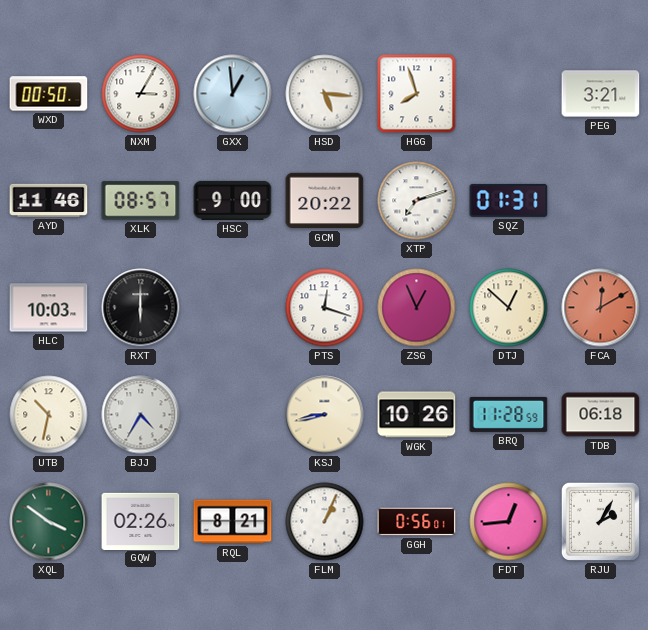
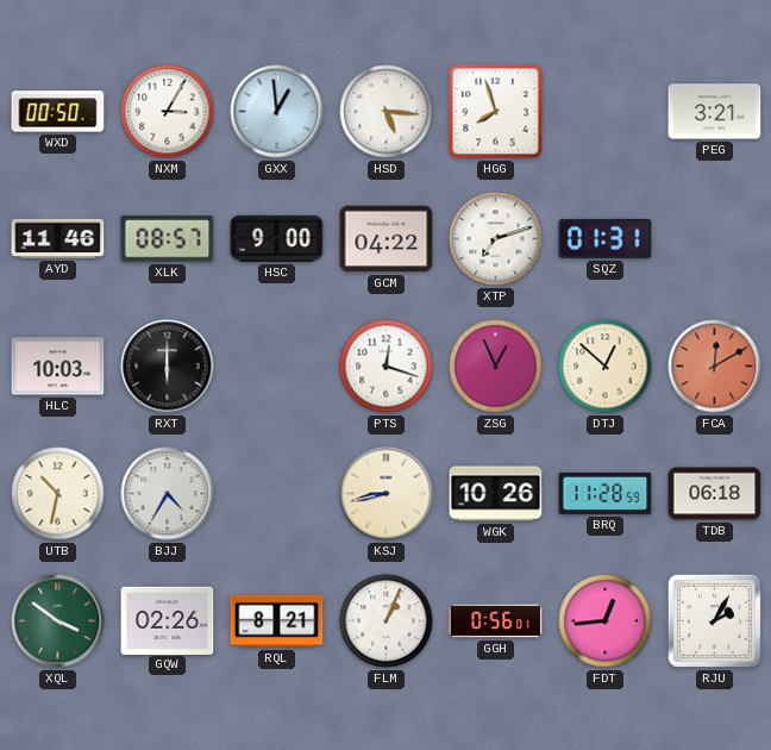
GCM: 20:22 -> 04:22
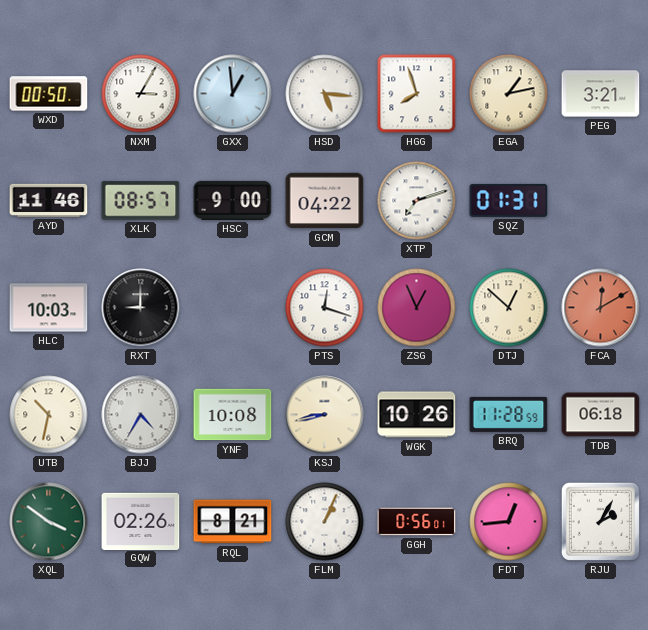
EGA: none -> 1:13
RXT: 6:00 -> 9:00
YNF: none -> 10:08
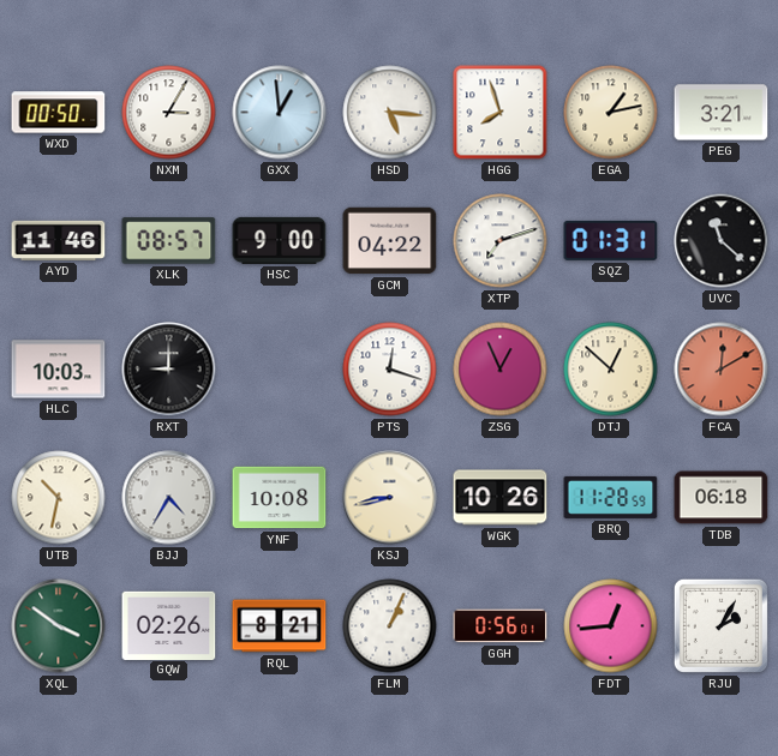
UVC: none -> 11:22
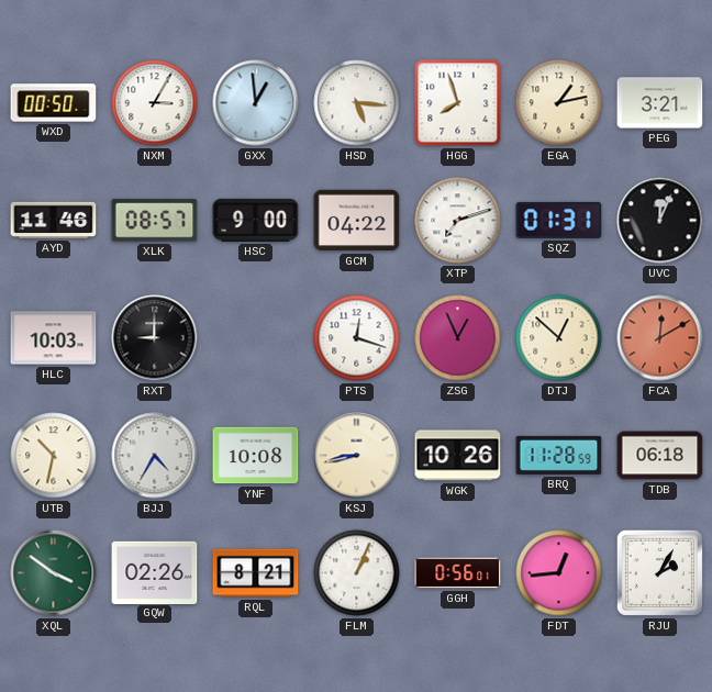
UVC: 11:22 -> 12:04
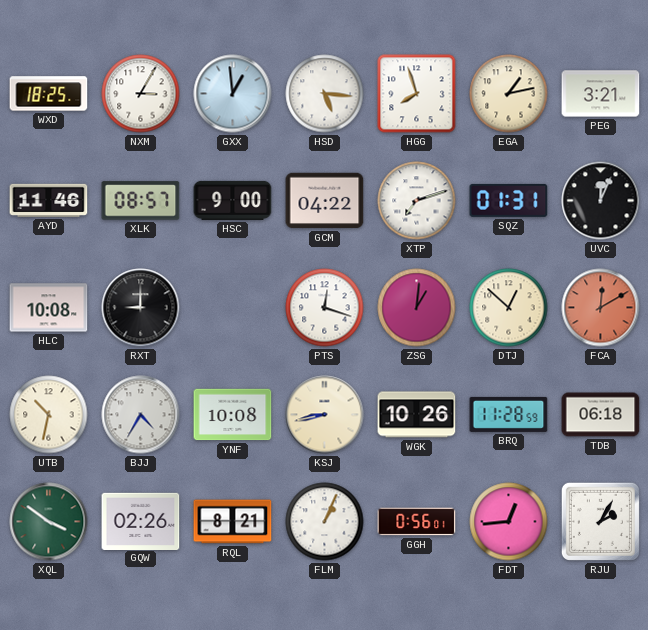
WXD: 00:50 -> 18:25
HLC: 10:03 -> 10:08
ZSG: 12:56 -> 1:01
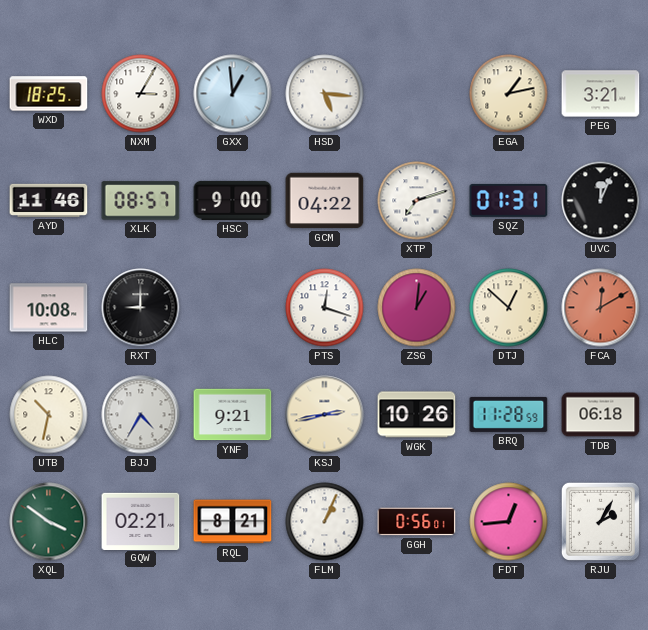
HGG: 7:57 -> none
YNF: 10:08 -> 9:21
KSJ: 8:43 -> 2:43
GQW: 02:26 -> 02:21
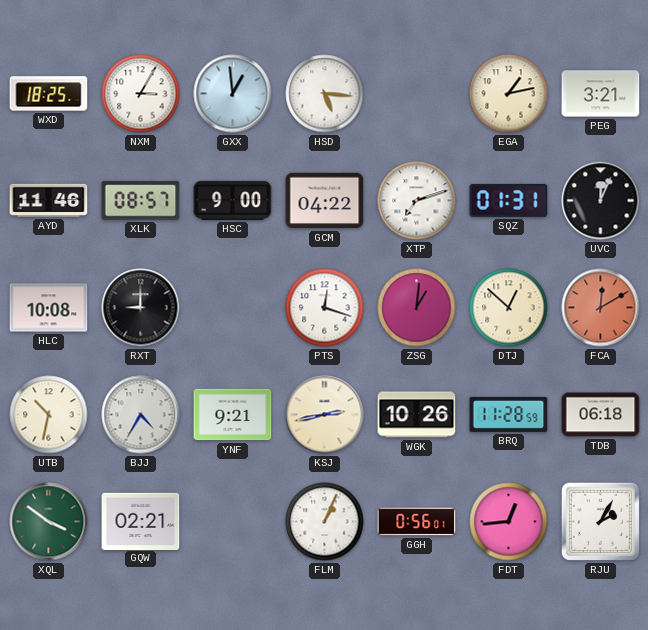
RQL: 8:21 -> none
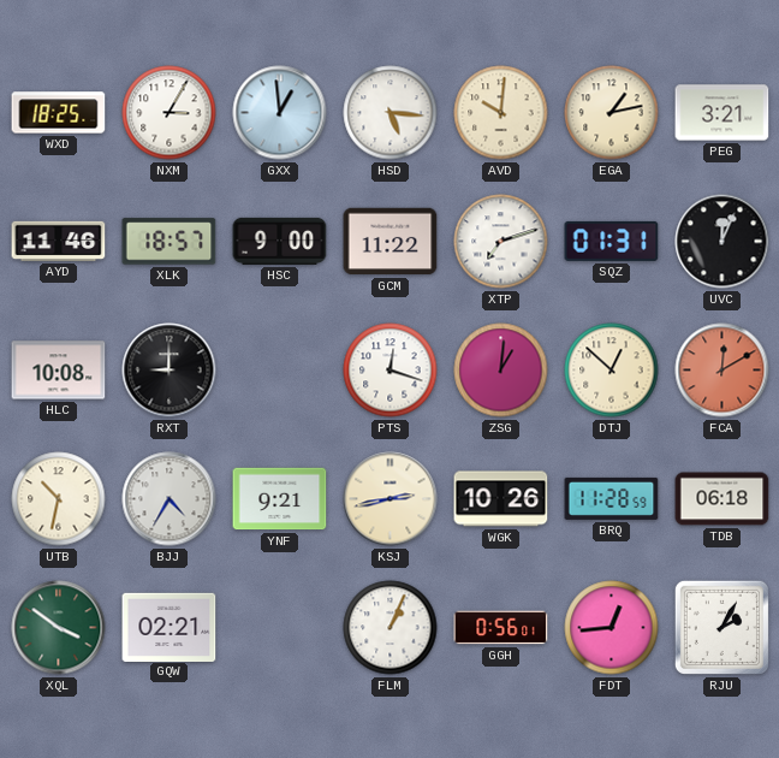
AVD: none -> 10:01
XLK: 08:57 -> 18:57
GCM: 04:22 -> 11:22
